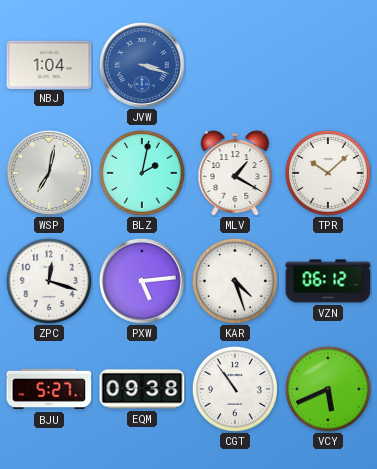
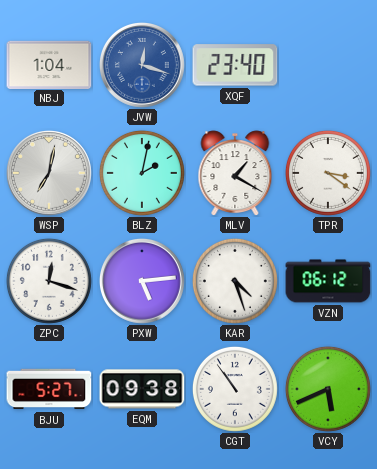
JVW: 3:18 -> 12:18
XQF: none -> 23:40
TPR: 10:08 -> 3:21
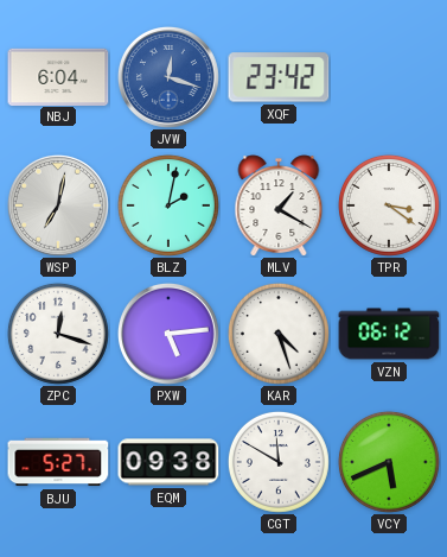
NBJ: 1:04 -> 6:04
XQF: 23:40 -> 23:42
CGT: 10:54 -> 11:50
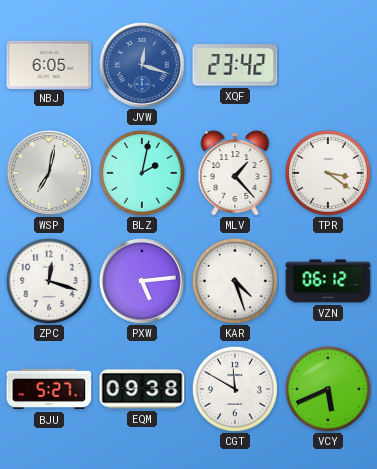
NBJ: 6:04 -> 6:05
MLV: 1:20 -> 1:23
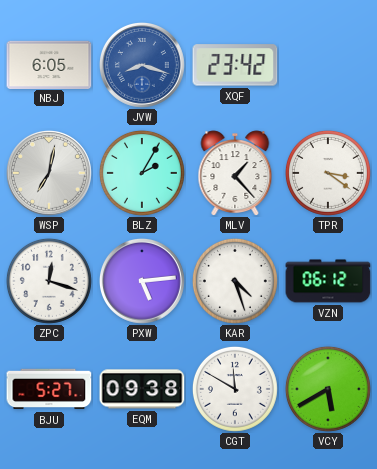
JVW: 12:18 -> 8:18
BLZ: 2:02 -> 2:05
VCY: 5:41 -> 5:40
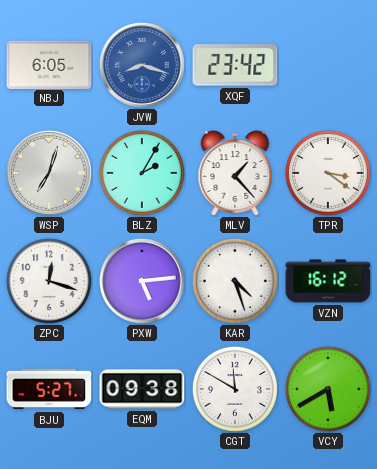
WSP: 7:02 -> 7:03
VZN: 06:12 -> 16:12
